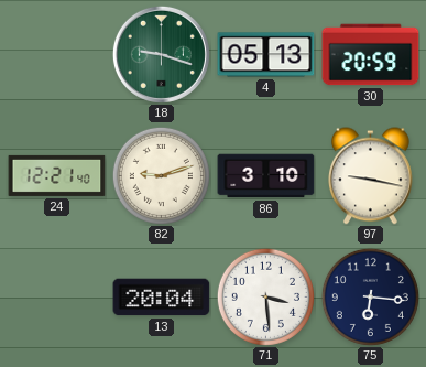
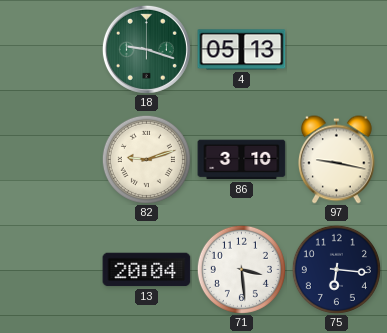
30: 20:59 -> none
24: 12:21 -> none
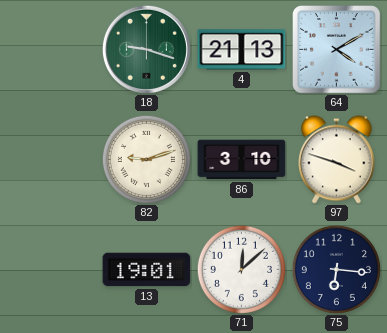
4: 05:13 -> 21:13
64: none -> 4:10
97: 9:17 -> 3:48
13: 20:04 -> 19:01
71: 3:29 -> 12:08
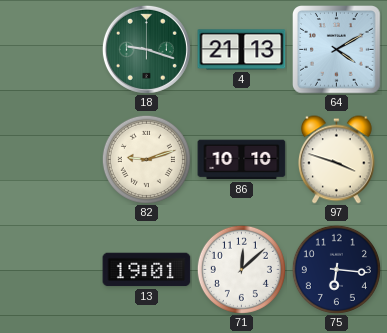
86: 3:10 -> 10:10
